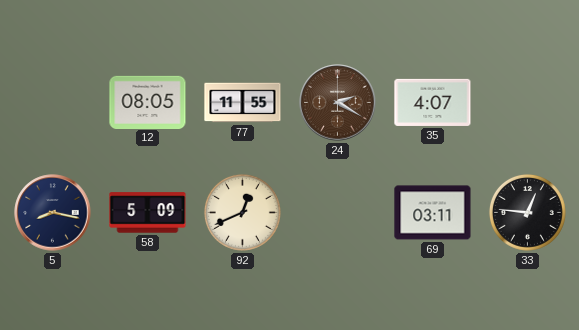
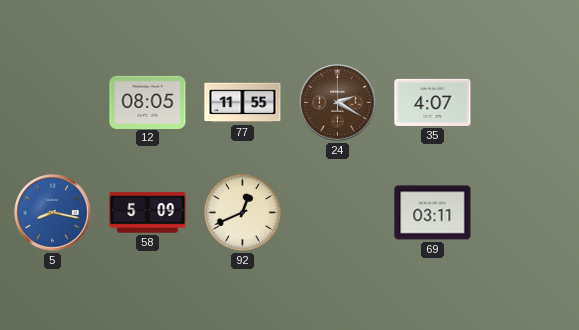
5 dial: navy -> blue
33: 12:46 -> none
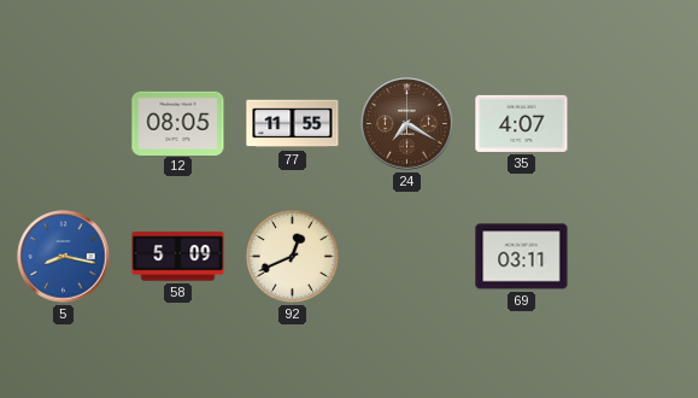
24: 2:20 -> 7:20
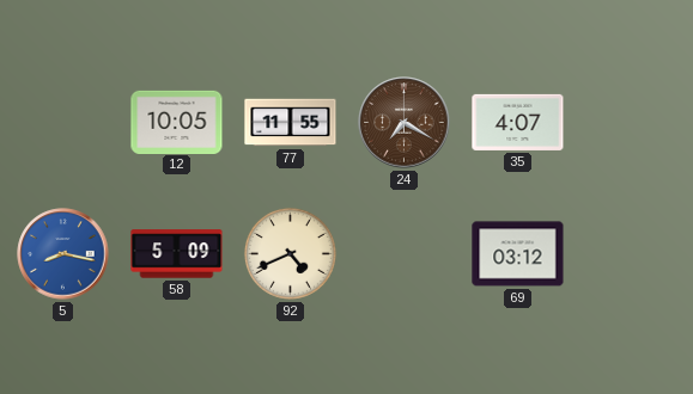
12: 08:05 -> 10:05
92: 12:41 -> 4:41
69: 03:11 -> 03:12
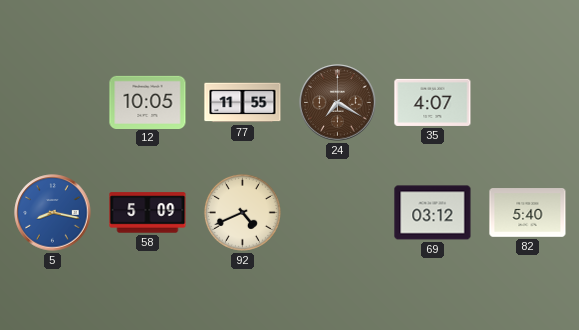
82: none -> 5:40
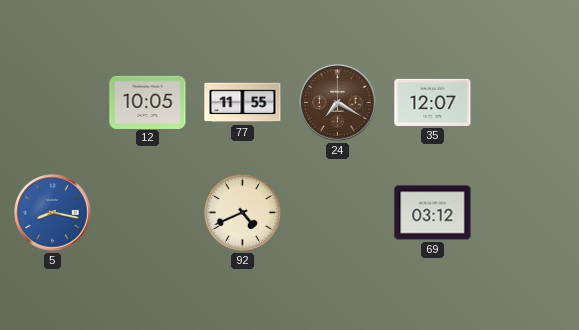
35: 4:07 -> 12:07
58: 5:09 -> none
82: 5:40 -> none
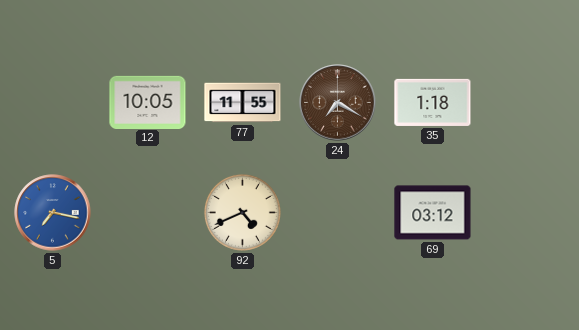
35: 12:07 -> 1:18
5: 8:17 -> 7:17
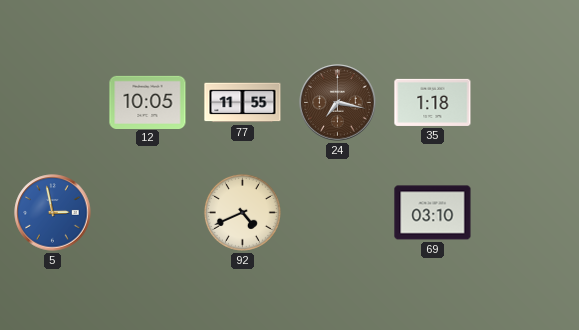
24: 7:20 -> 7:17
5: 7:17 -> 2:58
69: 03:12 -> 03:10
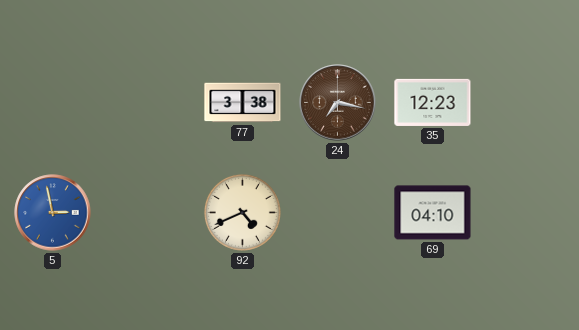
12: 10:05 -> none
77: 11:55 -> 3:38
35: 1:18 -> 12:23
69: 03:10 -> 04:10
